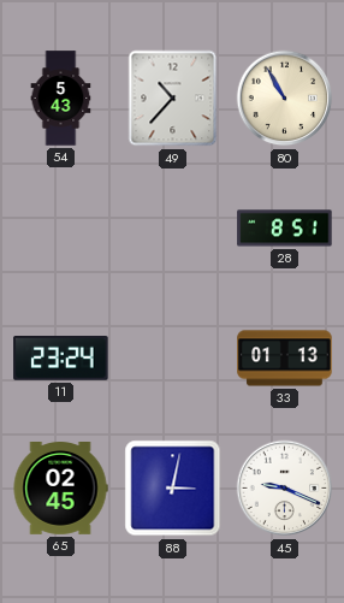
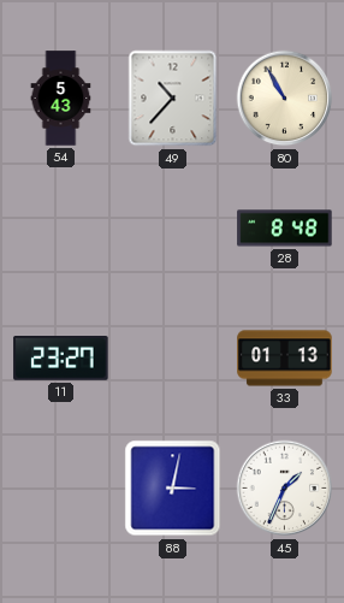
28: 8:51 -> 8:48
11: 23:24 -> 23:27
65: 02:45 -> none
45: 9:19 -> 1:34
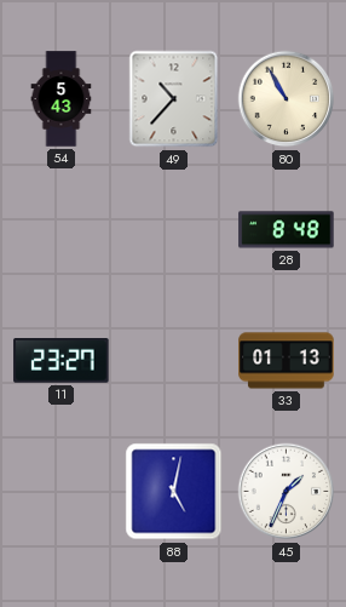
88: 3:02 -> 5:02
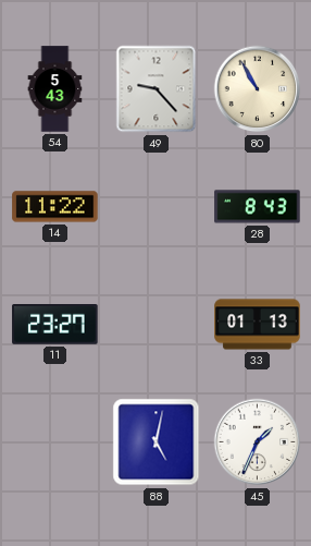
49: 10:37 -> 9:23
14: none -> 11:22
28: 8:48 -> 8:43
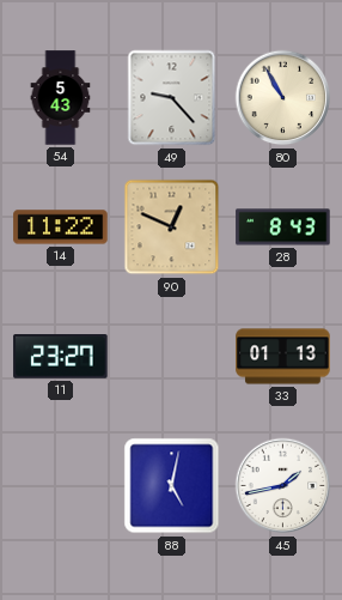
90: none -> 12:49
45: 1:34 -> 1:43
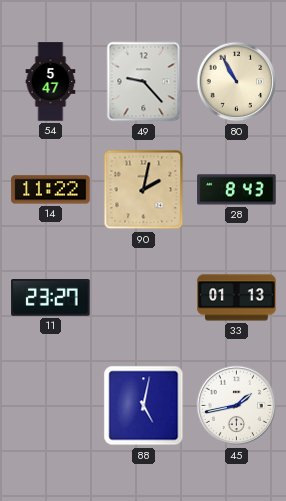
54: 5:43 -> 5:47
90: 12:49 -> 2:02
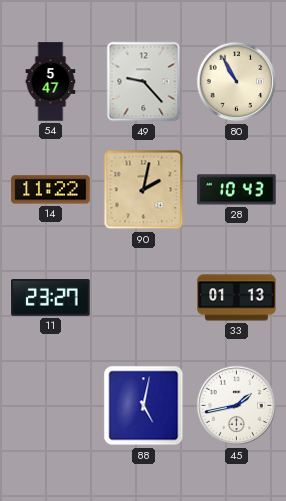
28: 8:43 -> 10:43
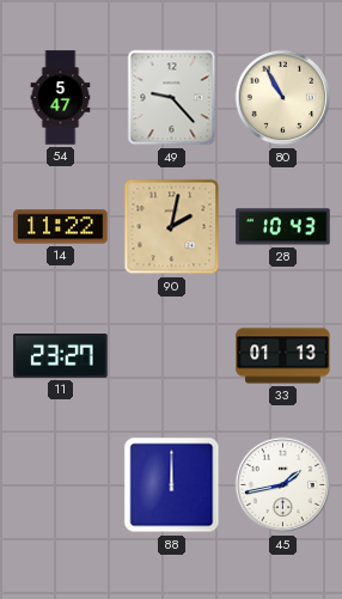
88: 5:02 -> 12:00
